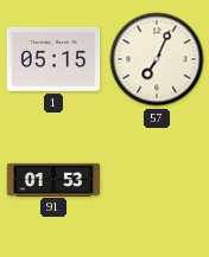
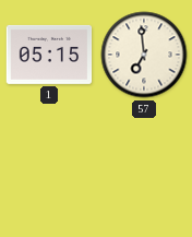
57: 7:04 -> 6:59
91: 01:53 -> none
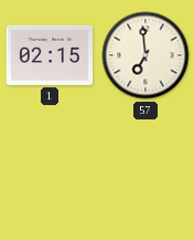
1: 05:15 -> 02:15
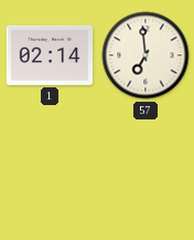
1: 02:15 -> 02:14
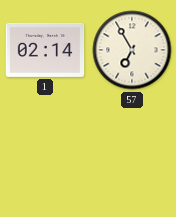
57: 6:59 -> 6:55
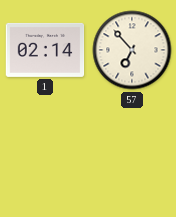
57: 6:55 -> 6:53
